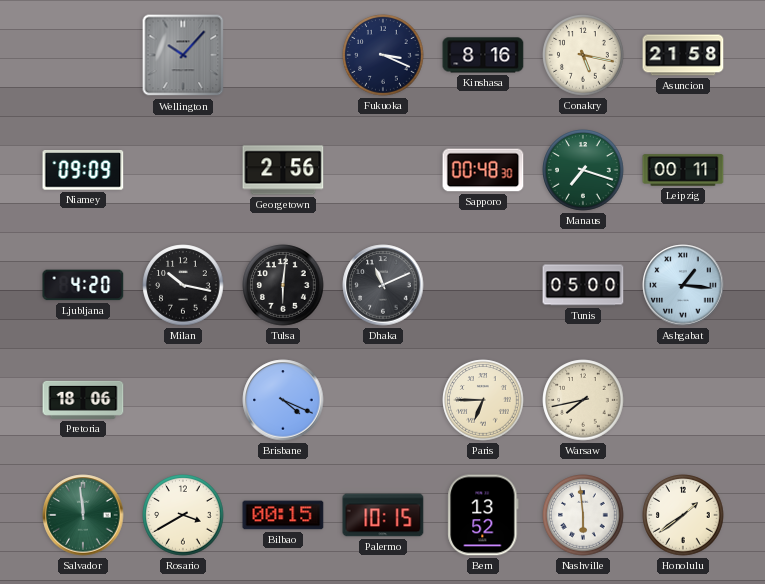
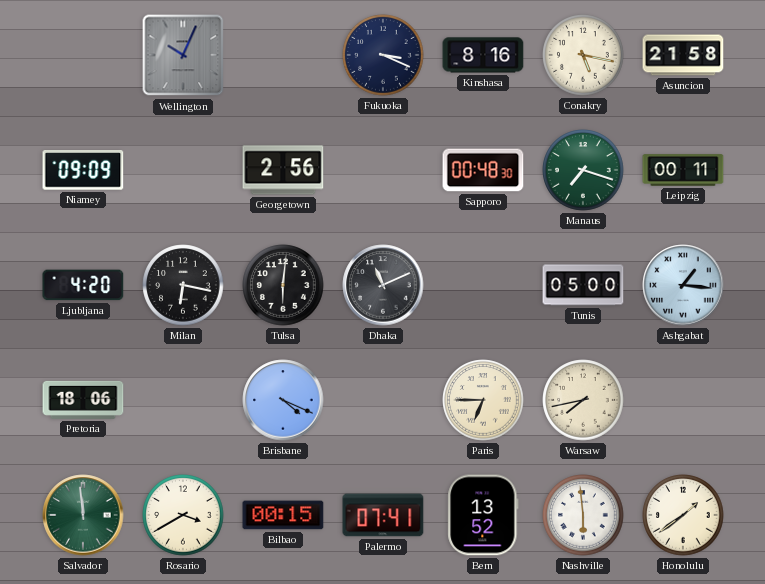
Wellington: 10:07 -> 10:04
Milan: 10:17 -> 6:17
Palermo: 10:15 -> 07:41
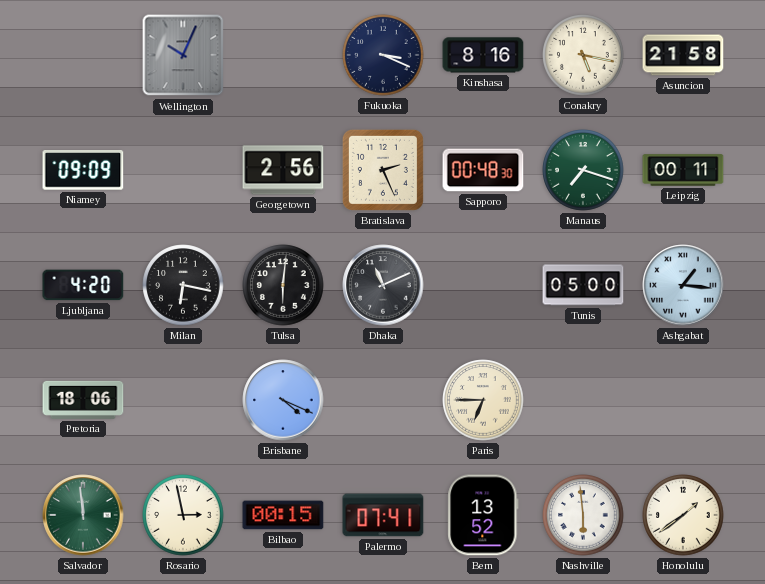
Bratislava: none -> 2:26
Warsaw: 7:43 -> none
Rosario: 3:40 -> 2:58
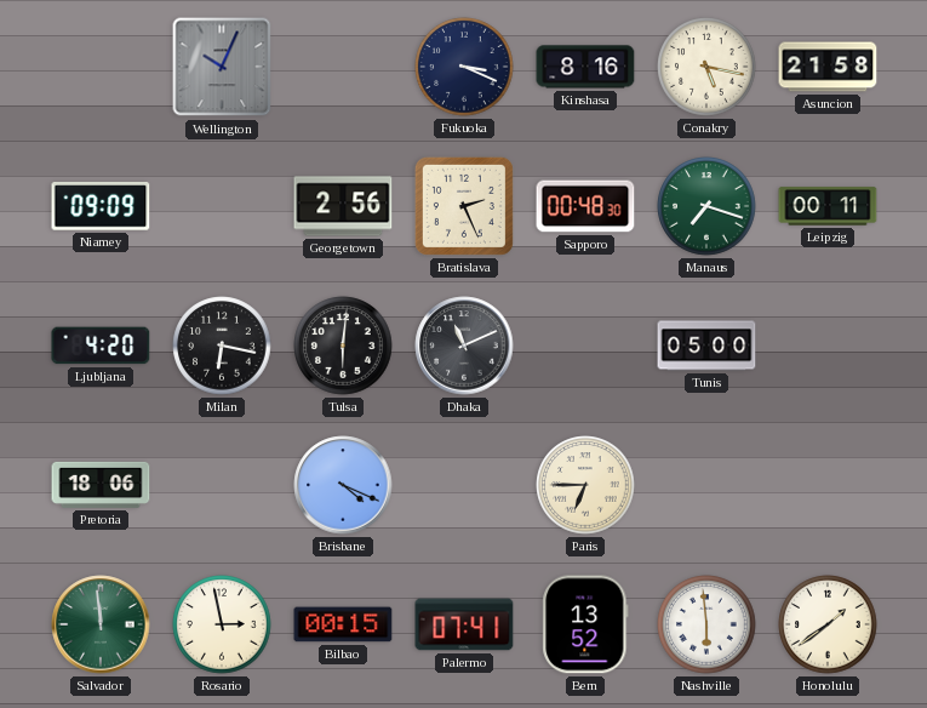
Ashgabat: 1:16 -> none
